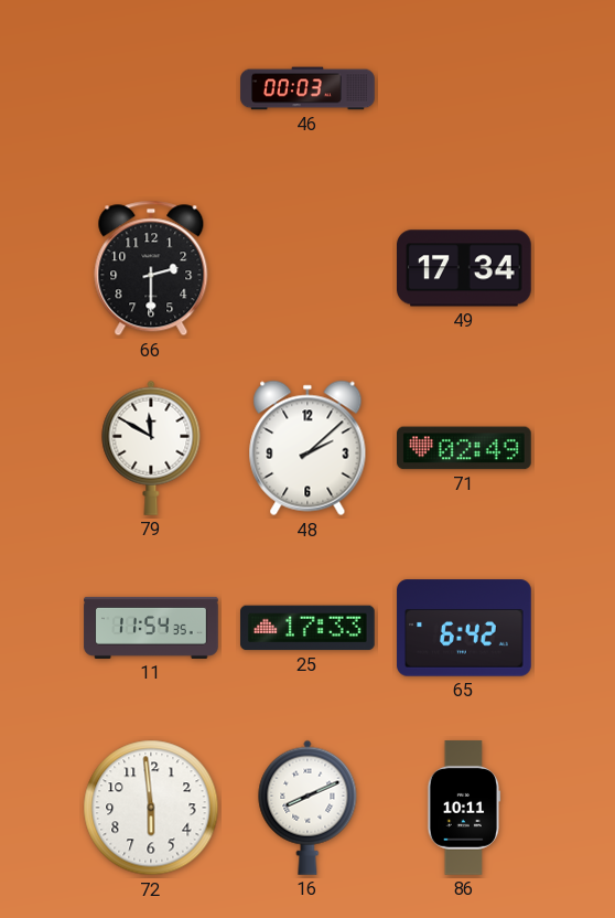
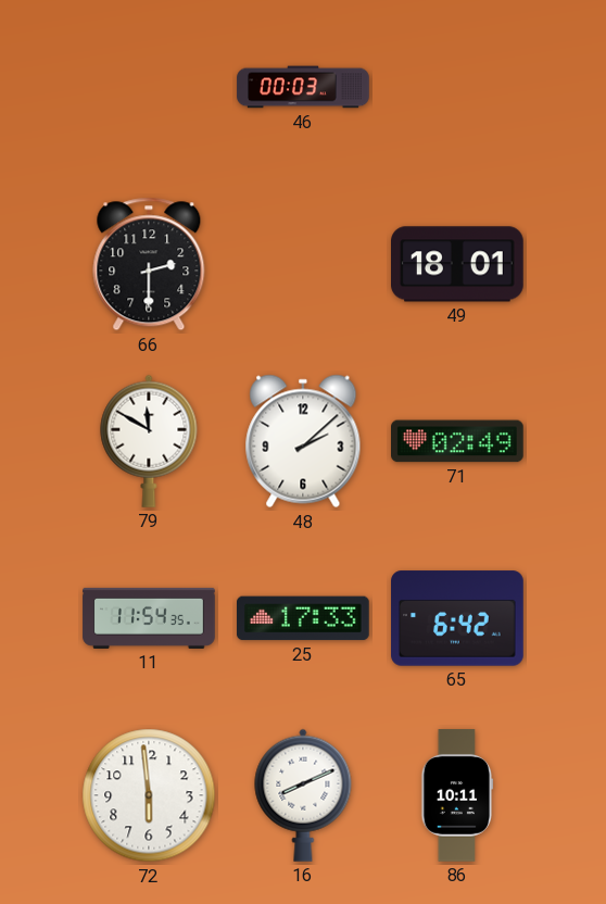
49: 17:34 -> 18:01
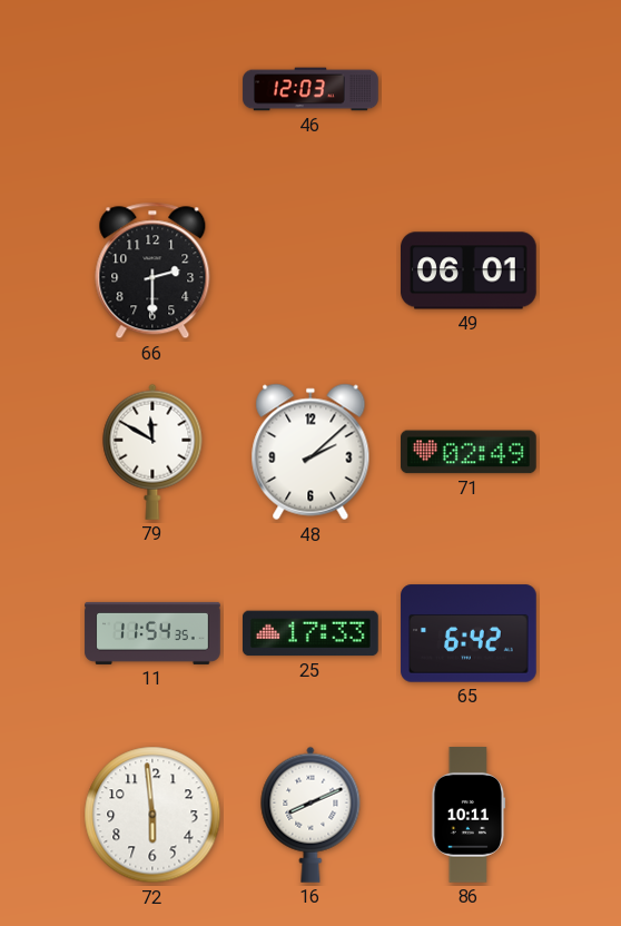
46: 00:03 -> 12:03
49: 18:01 -> 06:01
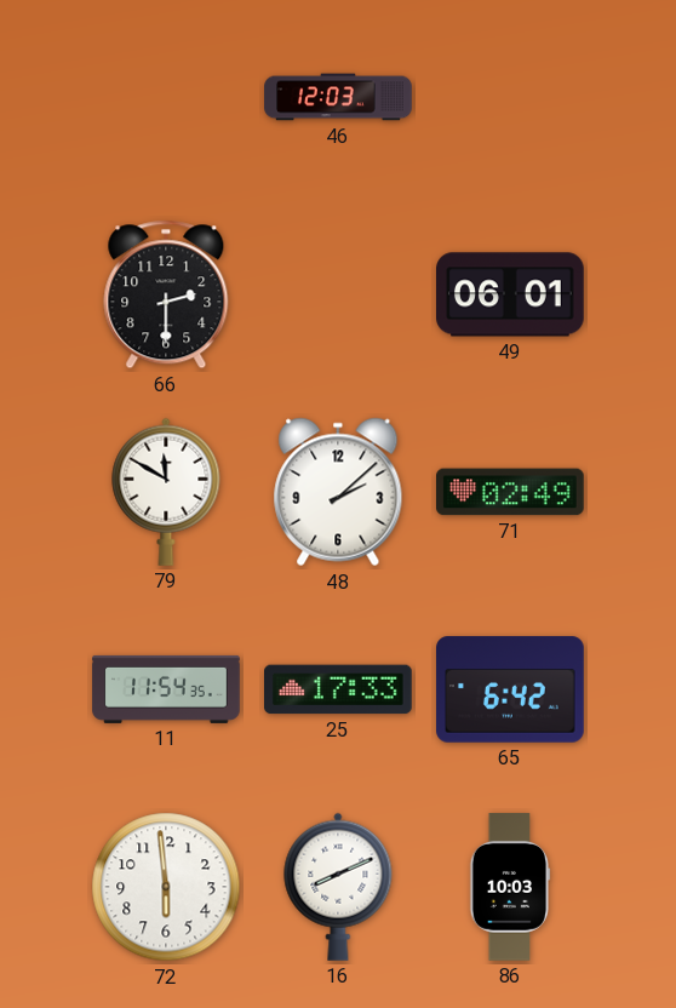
86: 10:11 -> 10:03
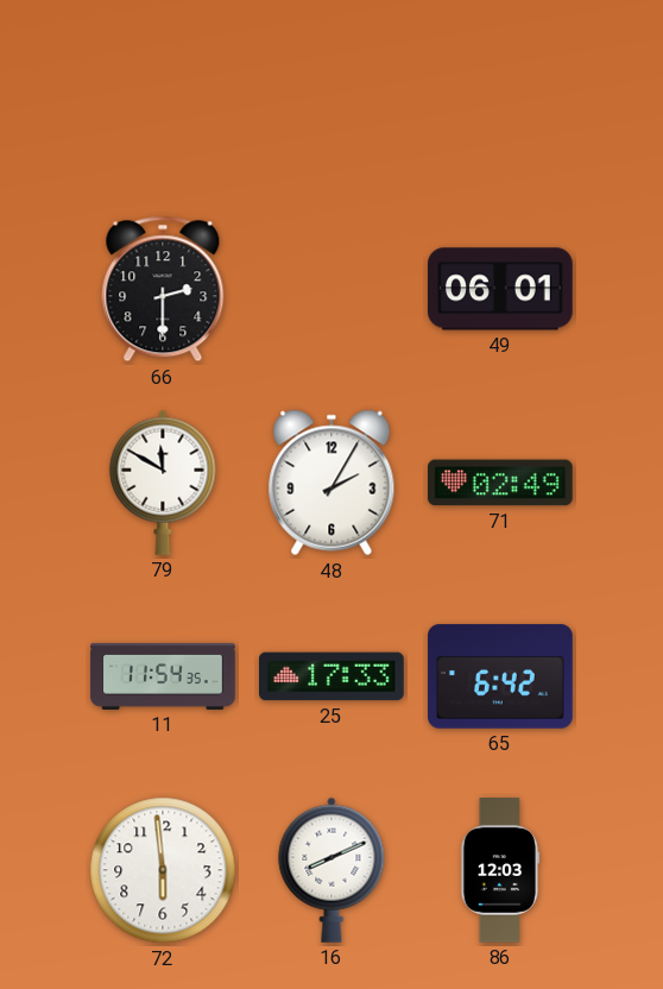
46: 12:03 -> none
48: 2:08 -> 2:05
86: 10:03 -> 12:03
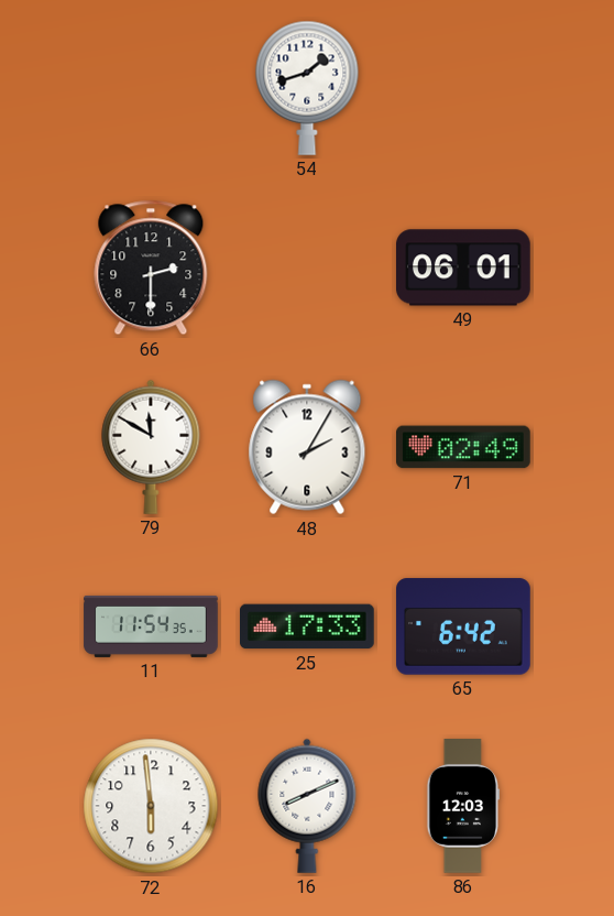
54: none -> 1:42
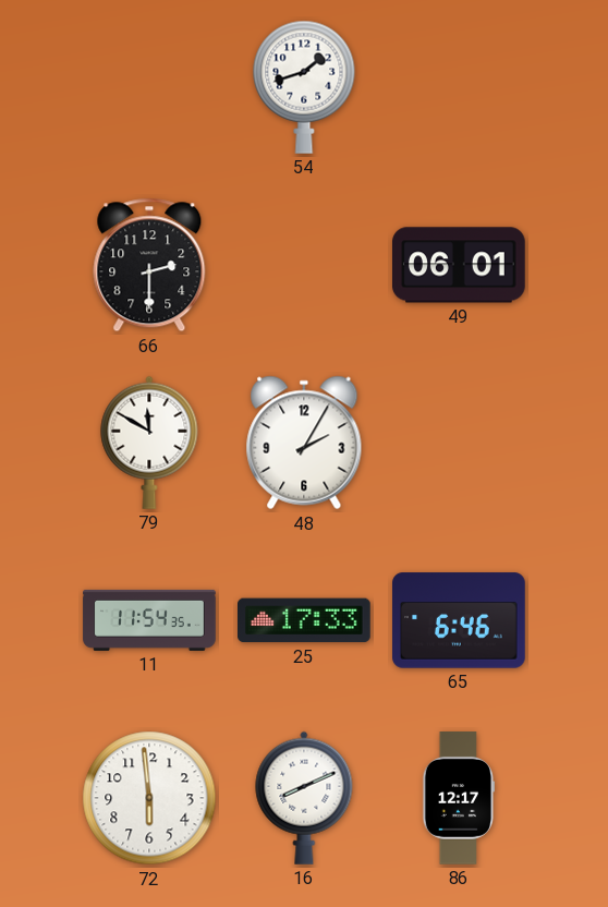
71: 02:49 -> none
65: 6:42 -> 6:46
86: 12:03 -> 12:17
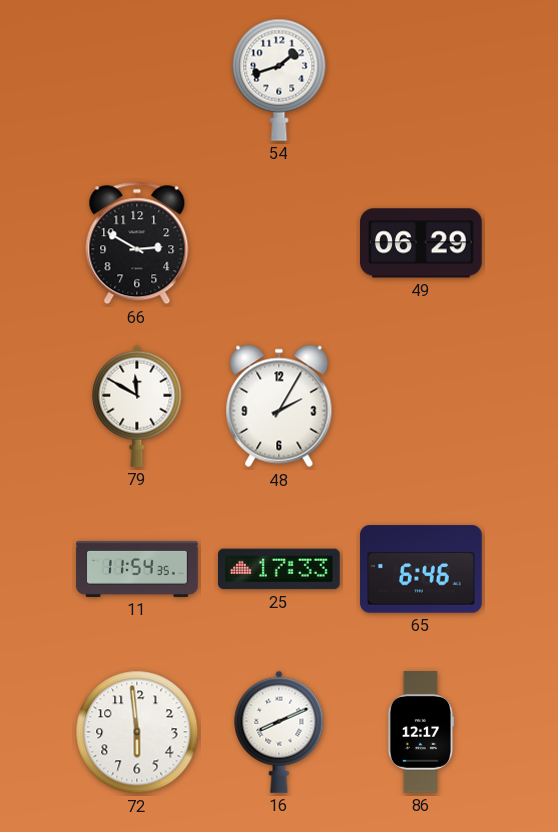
66: 2:30 -> 2:50
49: 06:01 -> 06:29
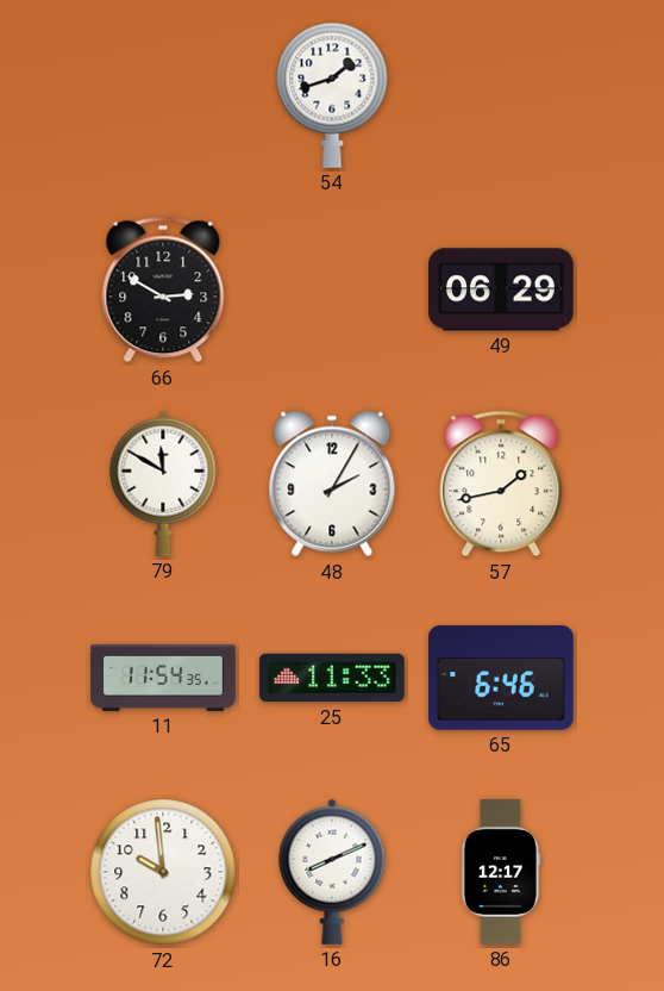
57: none -> 1:43
25: 17:33 -> 11:33
72: 5:59 -> 9:59
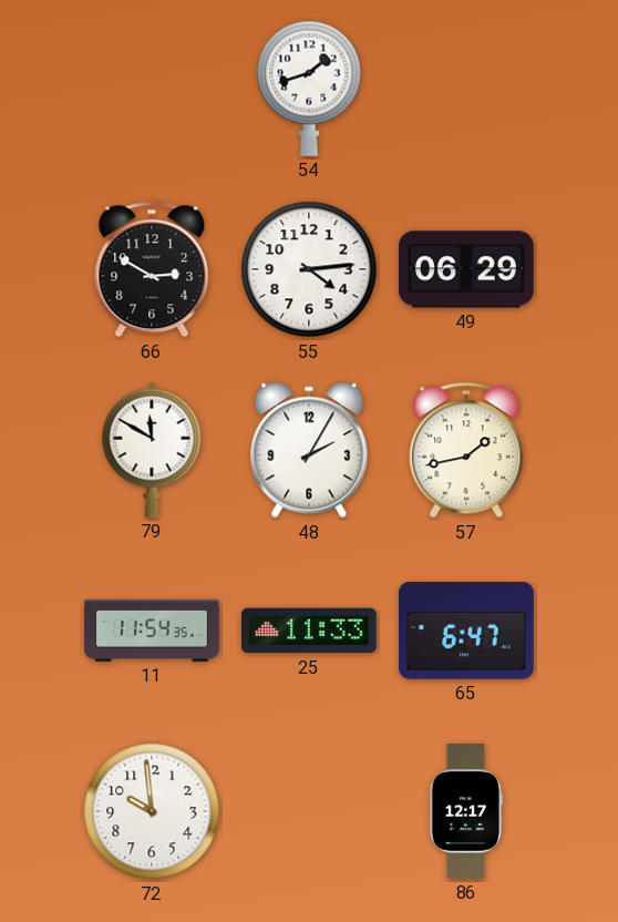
55: none -> 4:14
65: 6:46 -> 6:47
16: 8:11 -> none
